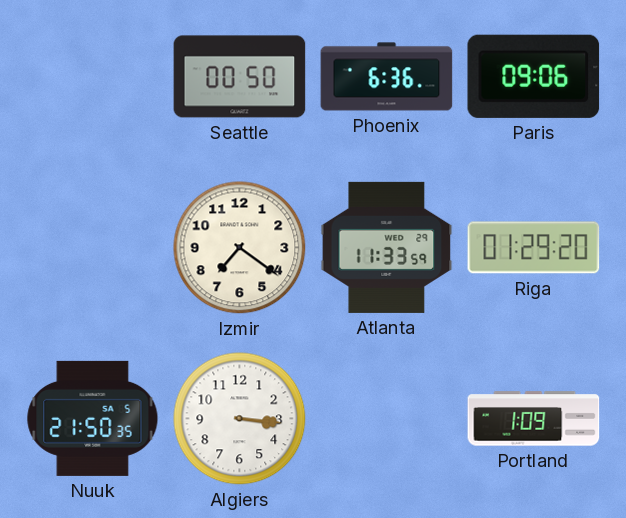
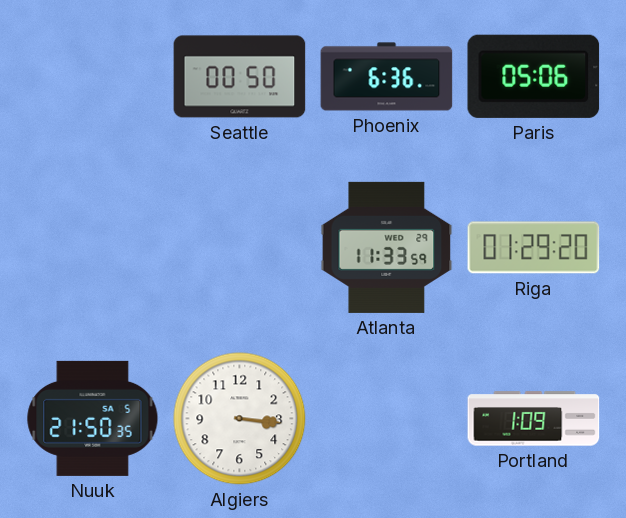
Paris: 09:06 -> 05:06
Izmir: 7:21 -> none
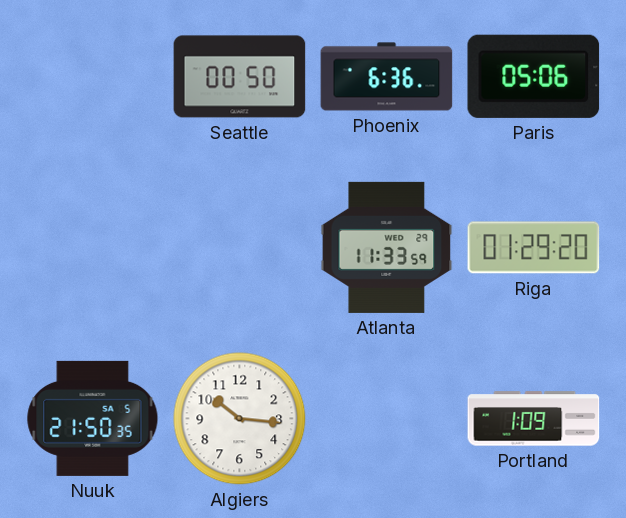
Algiers: 3:16 -> 10:16
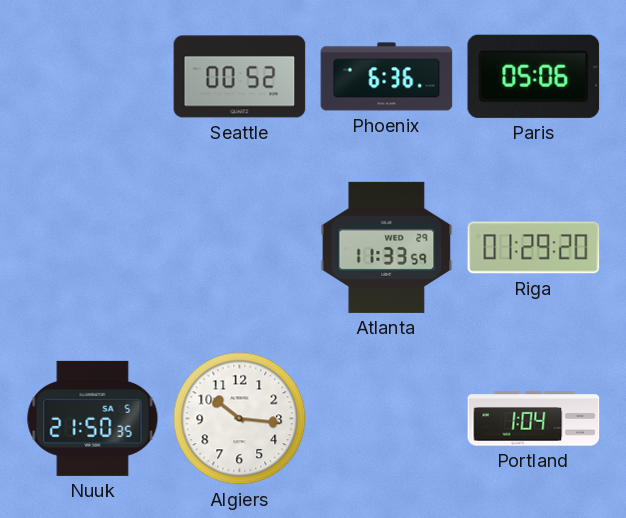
Seattle: 00:50 -> 00:52
Portland: 1:09 -> 1:04
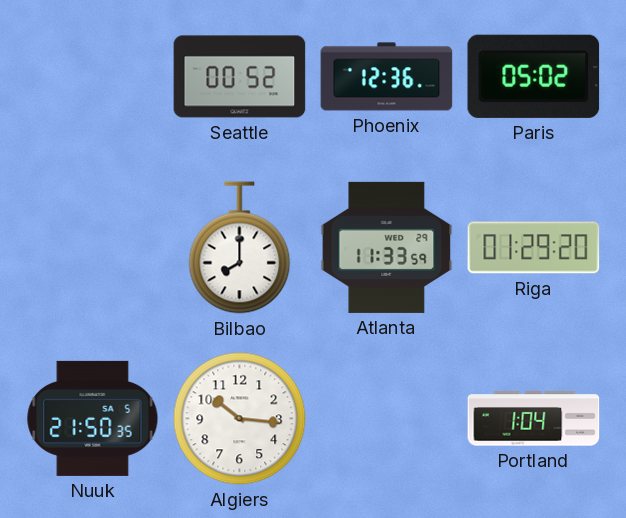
Phoenix: 6:36 -> 12:36
Paris: 05:06 -> 05:02
Bilbao: none -> 8:00
